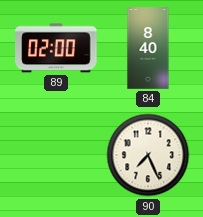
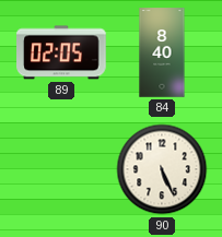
89: 02:00 -> 02:05
90: 7:26 -> 5:26
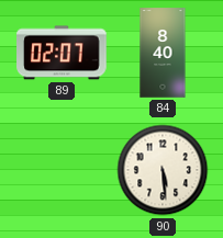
89: 02:05 -> 02:07
90: 5:26 -> 5:29
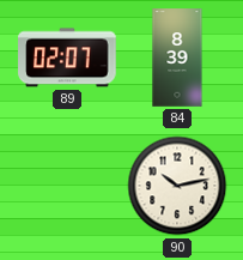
84: 8:40 -> 8:39
90: 5:29 -> 10:13
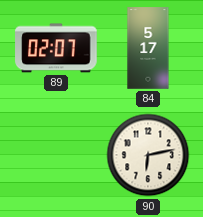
84: 8:39 -> 5:17
90: 10:13 -> 6:13
